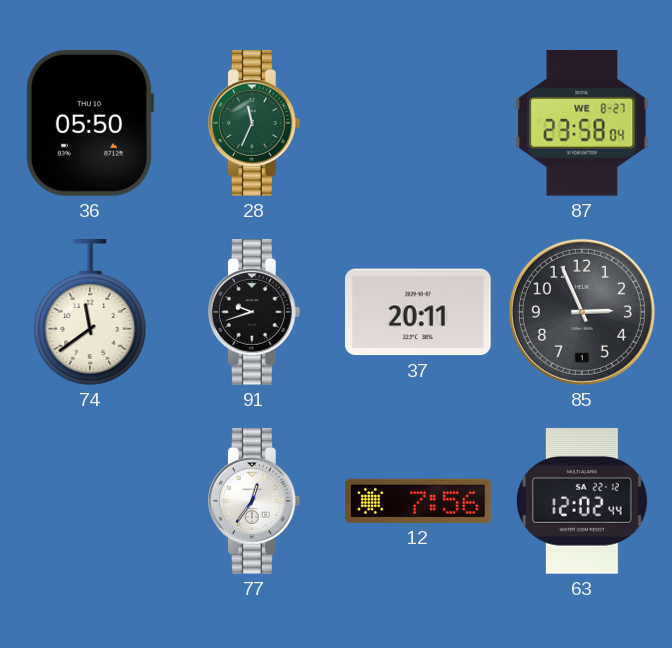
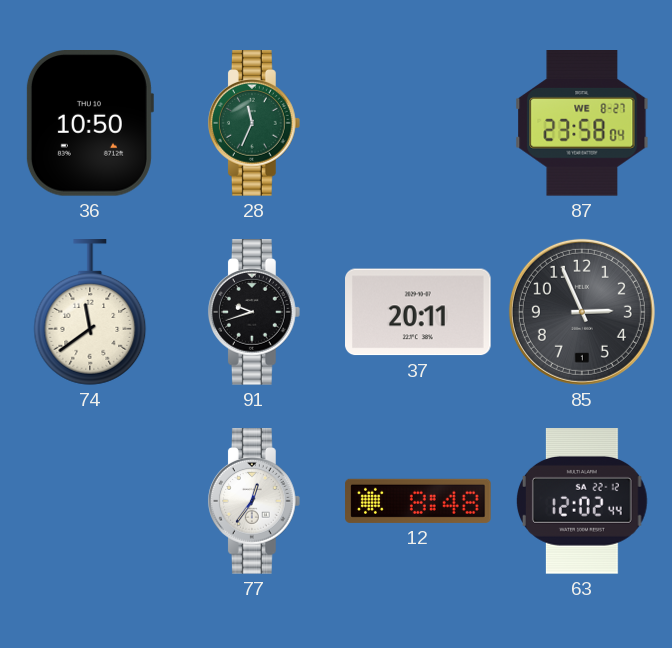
36: 05:50 -> 10:50
12: 7:56 -> 8:48
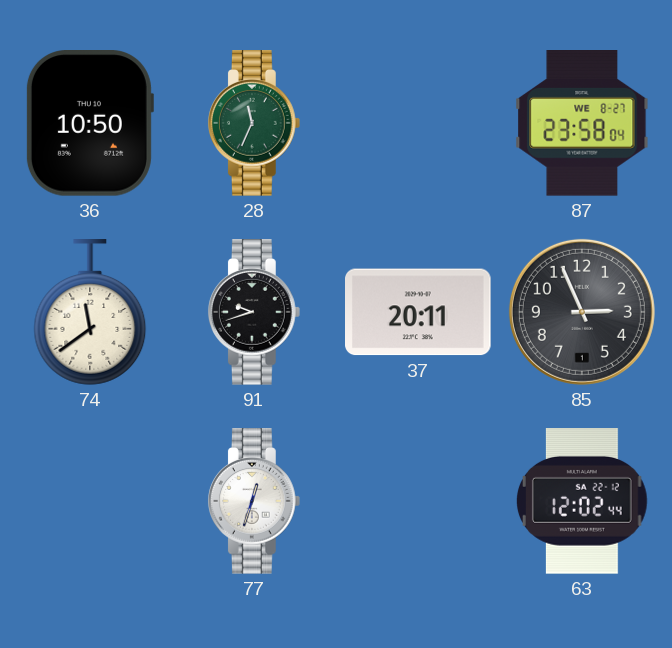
77: 12:36 -> 12:33
12: 8:48 -> none
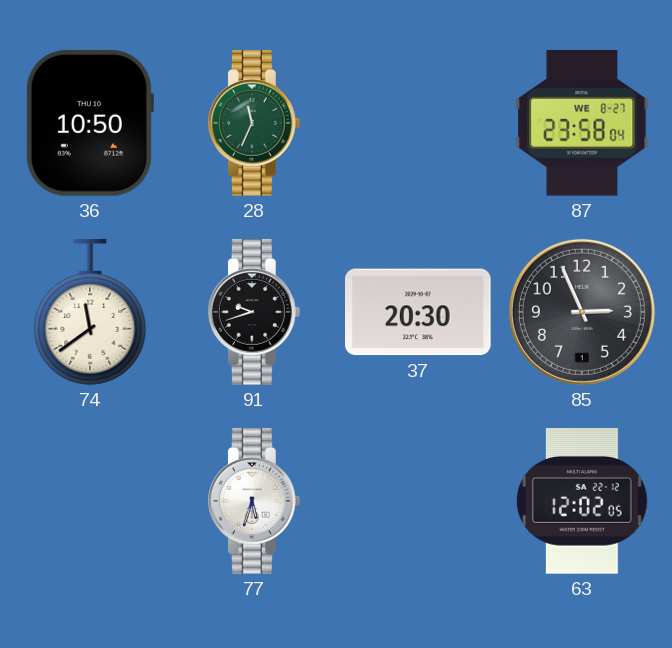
37: 20:11 -> 20:30
77: 12:33 -> 5:33
63: 12:02:44 -> 12:02:05
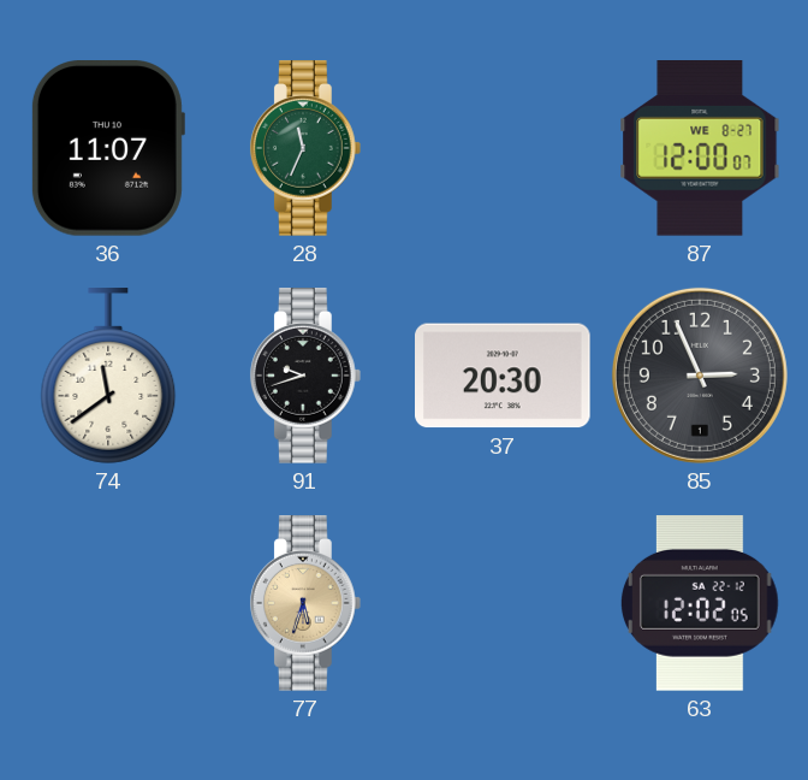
36: 10:50 -> 11:07
87: 23:58 -> 12:00
77 dial: white -> champagne
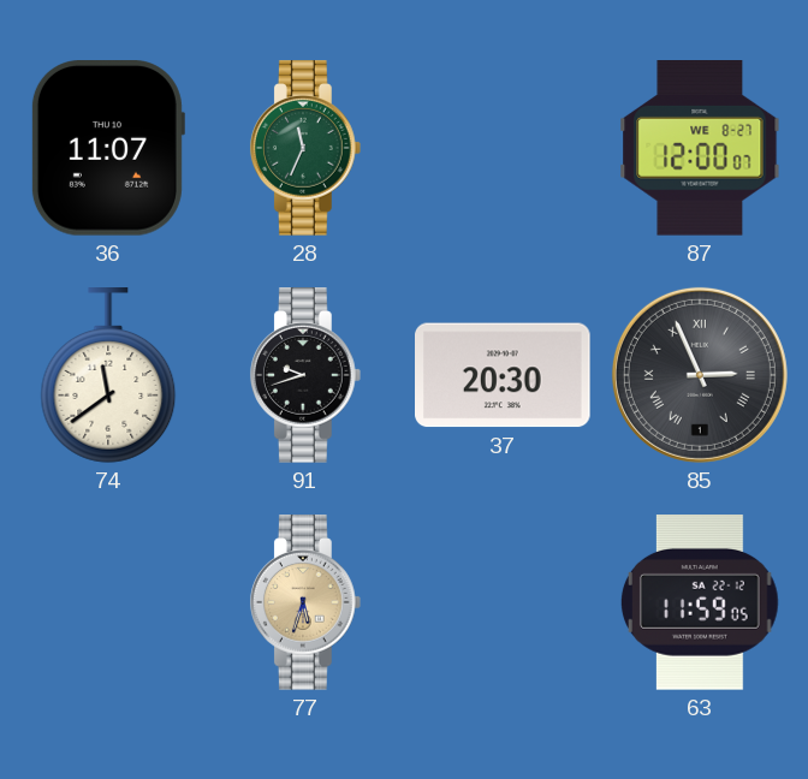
85 numerals: Arabic -> Roman
63: 12:02 -> 11:59
